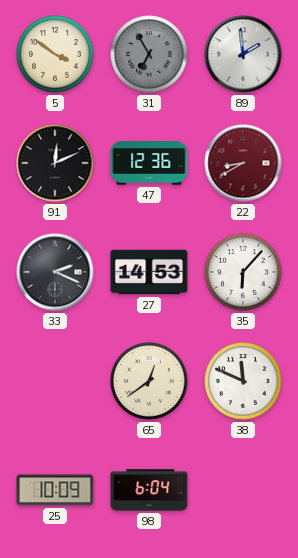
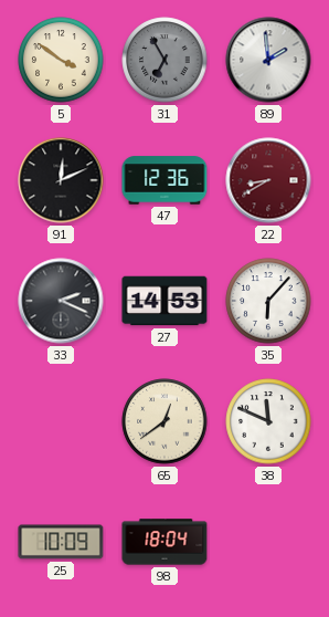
98: 6:04 -> 18:04
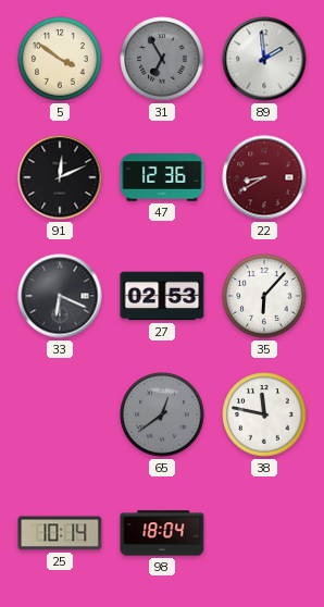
33: 2:19 -> 6:19
27: 14:53 -> 02:53
65 dial: cream -> grey
38: 11:49 -> 11:47
25: 10:09 -> 10:14
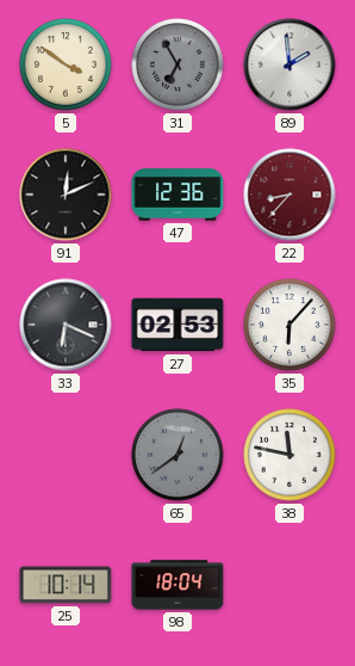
22: 8:40 -> 8:37
